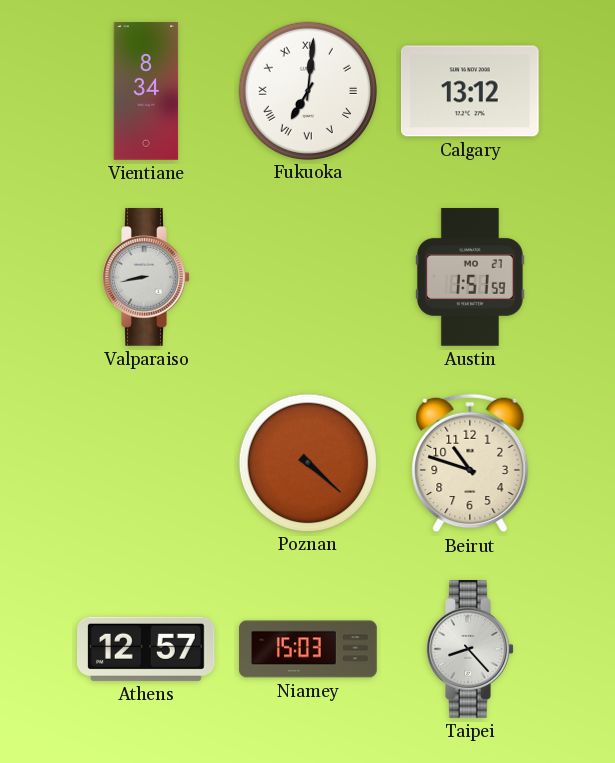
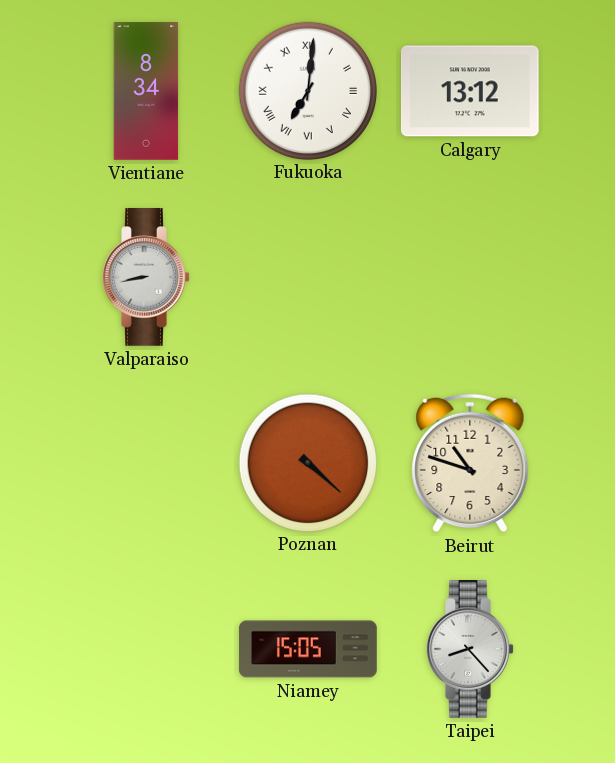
Austin: 1:51 -> none
Athens: 12:57 -> none
Niamey: 15:03 -> 15:05
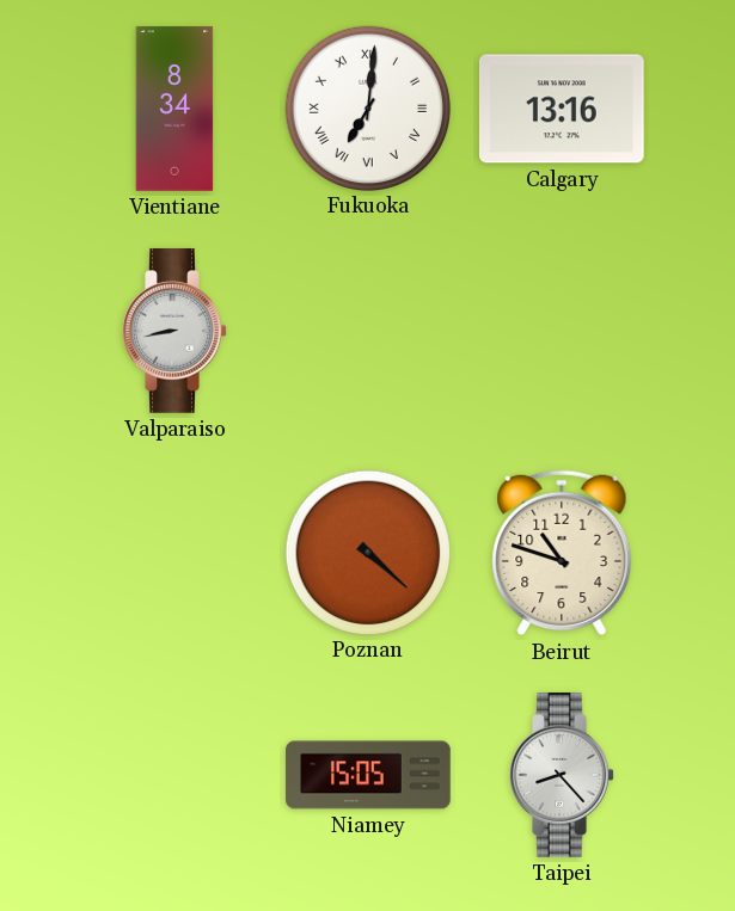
Calgary: 13:12 -> 13:16
